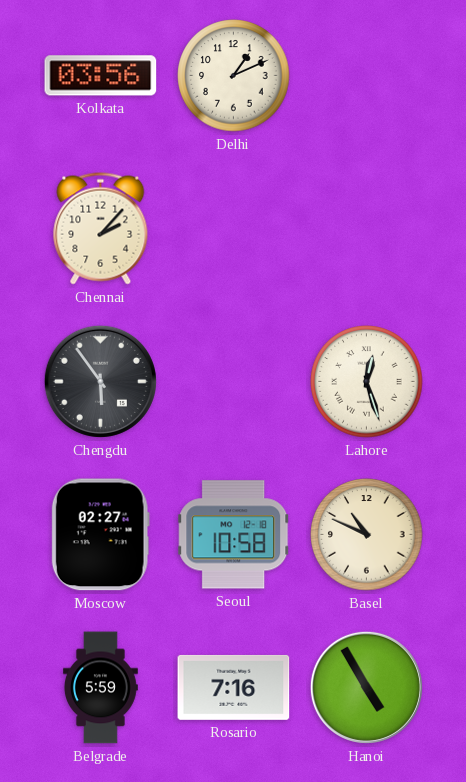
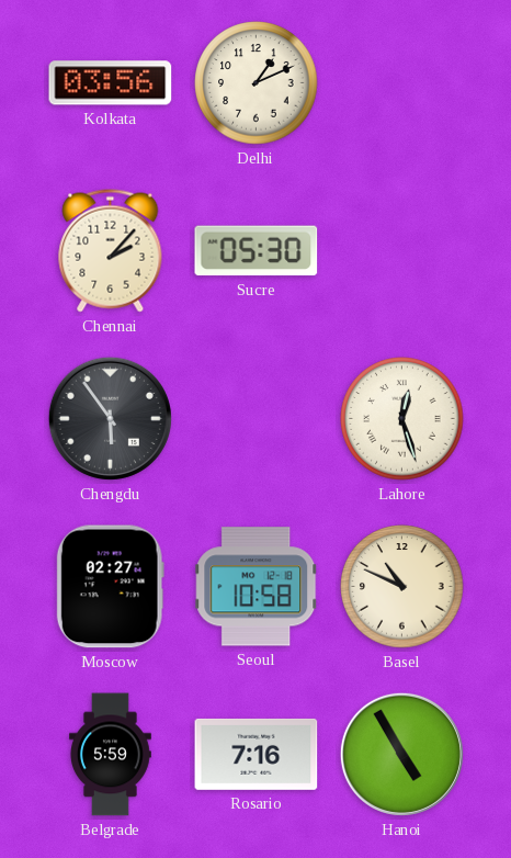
Sucre: none -> 05:30
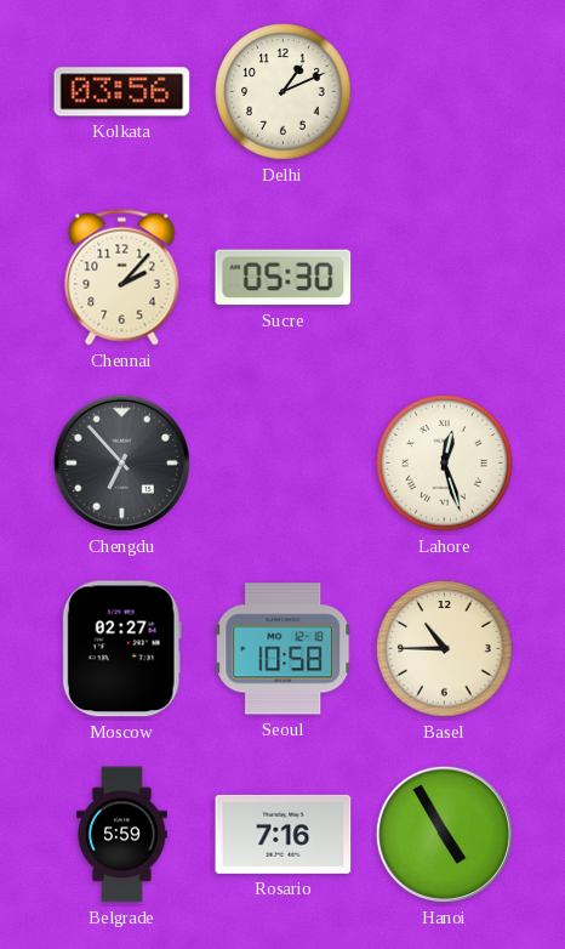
Chengdu: 5:54 -> 6:53
Basel: 10:49 -> 10:45
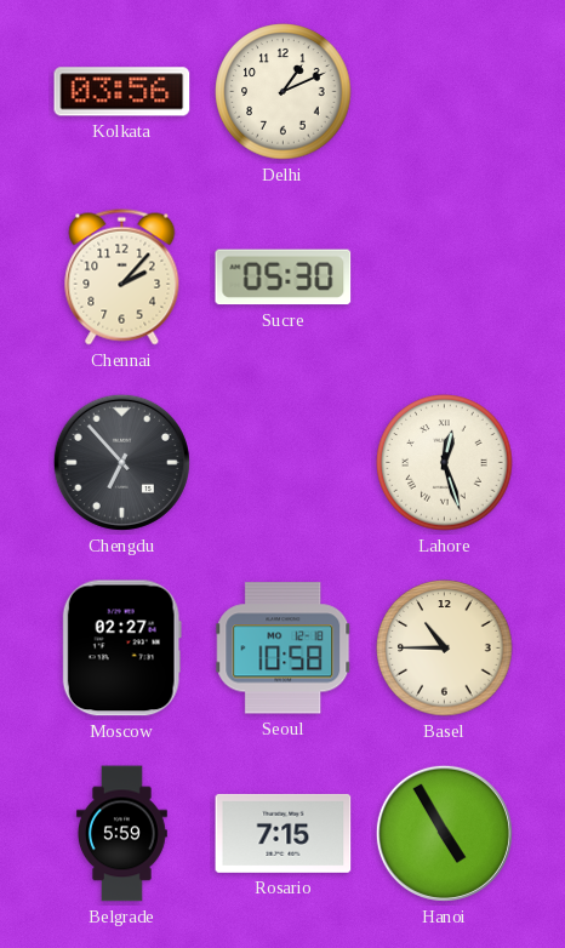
Rosario: 7:16 -> 7:15
